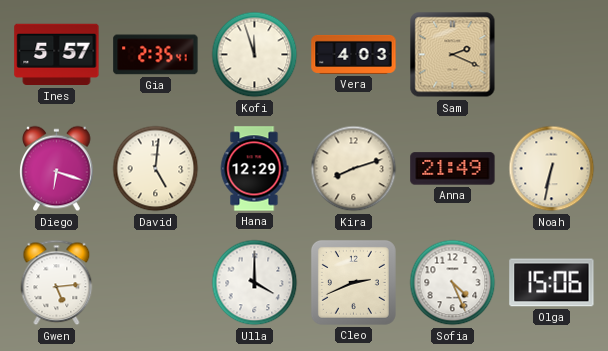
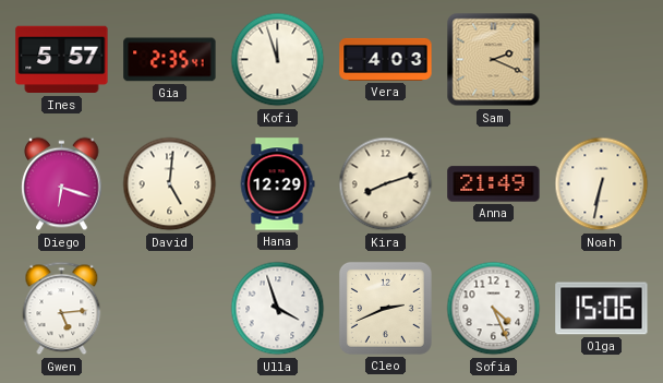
Ulla: 4:00 -> 3:57
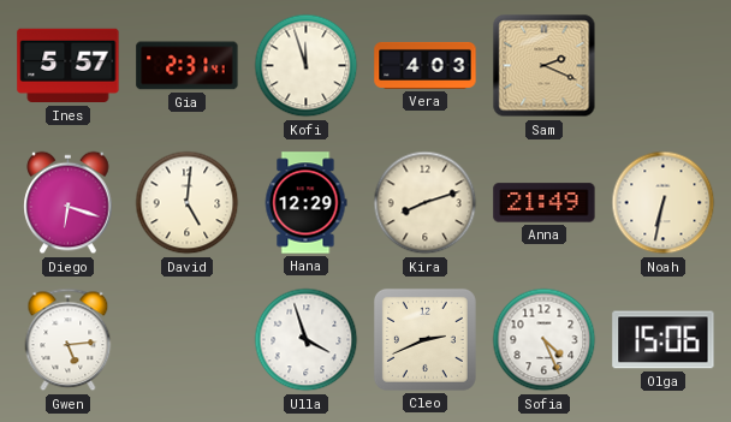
Gia: 2:35 -> 2:31
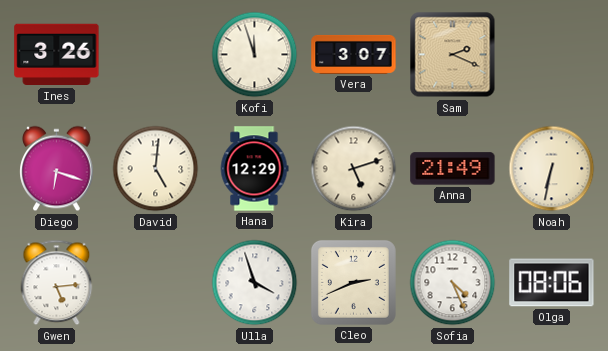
Ines: 5:57 -> 3:26
Gia: 2:31 -> none
Vera: 4:03 -> 3:07
Kira: 8:12 -> 5:12
Olga: 15:06 -> 08:06
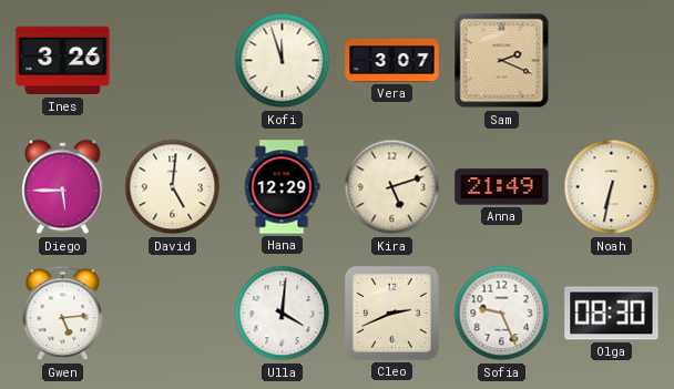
Diego: 6:18 -> 5:45
Ulla: 3:57 -> 4:01
Sofia: 4:26 -> 9:26
Olga: 08:06 -> 08:30
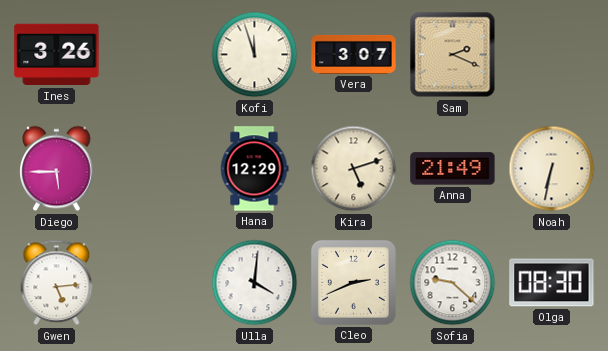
David: 5:01 -> none
Sofia: 9:26 -> 9:22
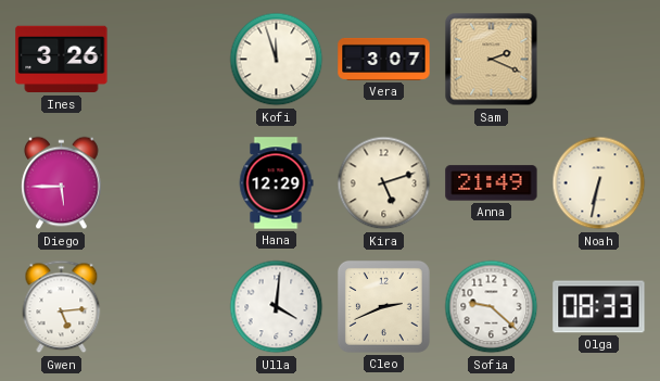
Olga: 08:30 -> 08:33
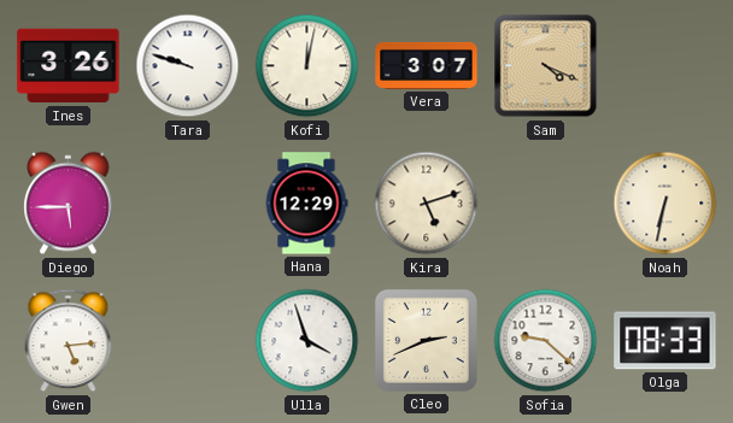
Tara: none -> 9:48
Kofi: 11:57 -> 12:02
Sam: 2:19 -> 4:19
Anna: 21:49 -> none
Ulla: 4:01 -> 3:57
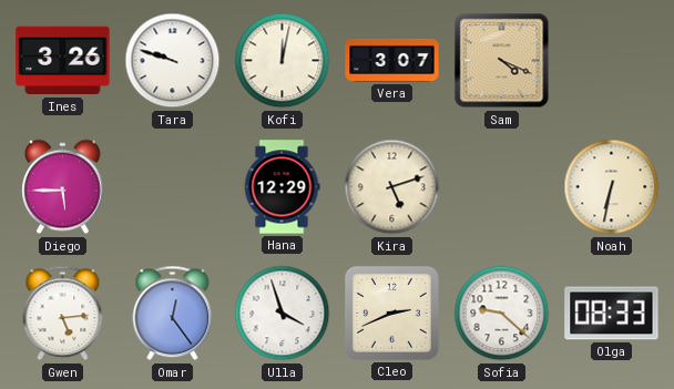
Omar: none -> 12:24
